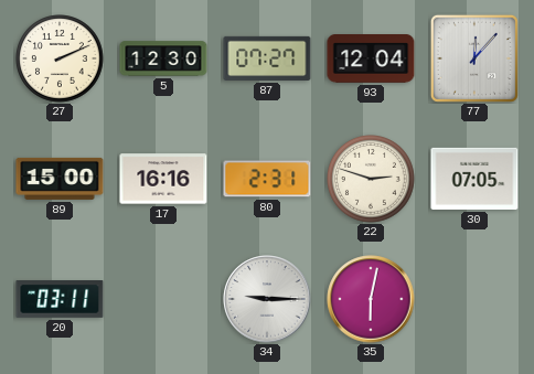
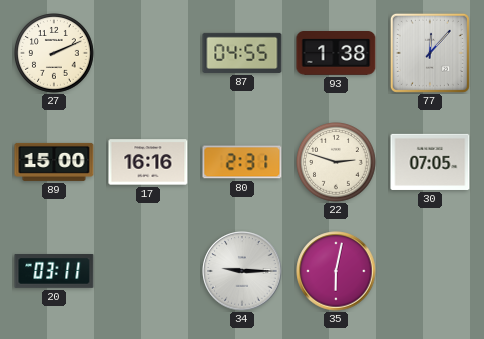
5: 12:30 -> none
87: 07:27 -> 04:55
93: 12:04 -> 1:38
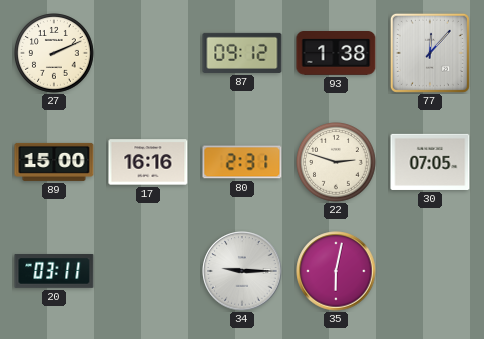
87: 04:55 -> 09:12
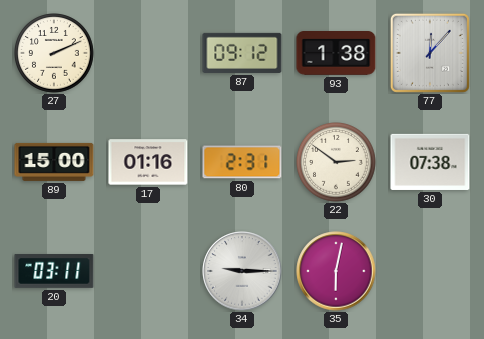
17: 16:16 -> 01:16
22: 2:48 -> 2:51
30: 07:05 -> 07:38
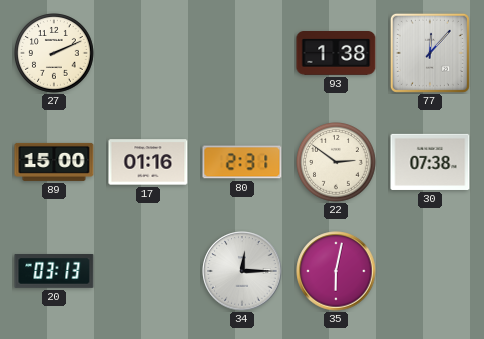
87: 09:12 -> none
20: 03:11 -> 03:13
34: 9:15 -> 12:15
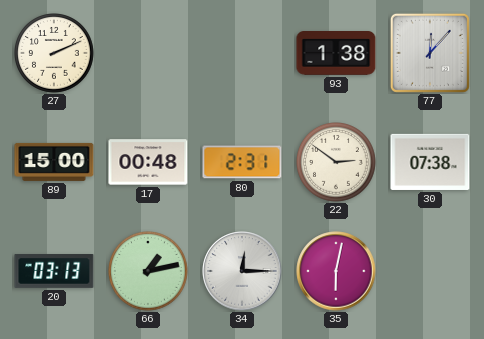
17: 01:16 -> 00:48
66: none -> 1:13
